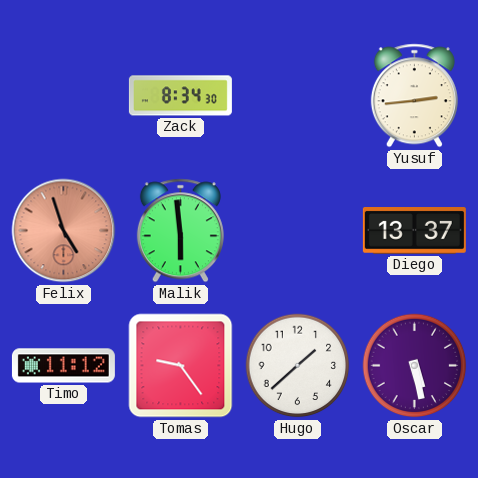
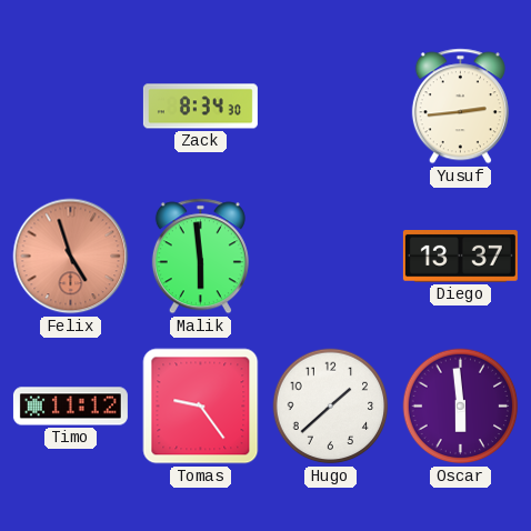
Oscar: 5:28 -> 5:59
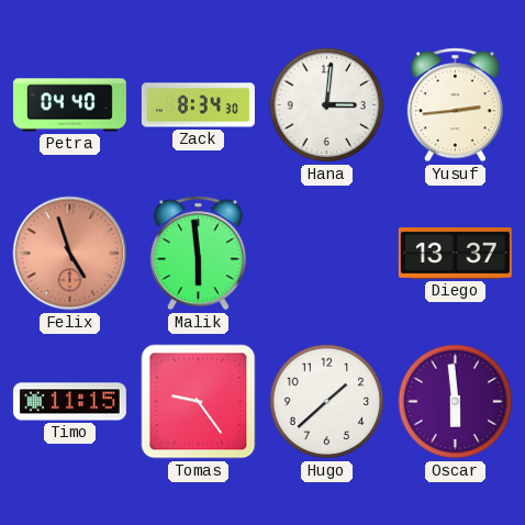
Petra: none -> 04:40
Hana: none -> 3:01
Timo: 11:12 -> 11:15
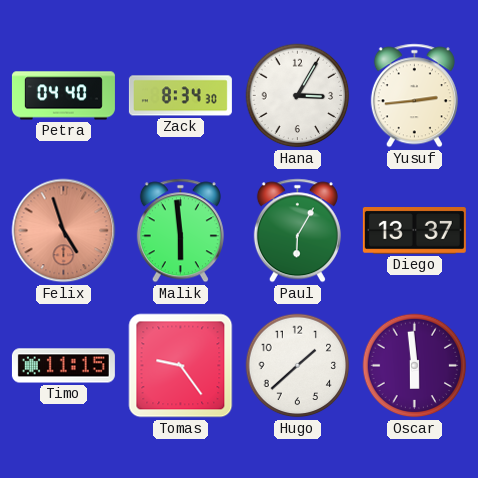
Hana: 3:01 -> 3:05
Paul: none -> 6:05
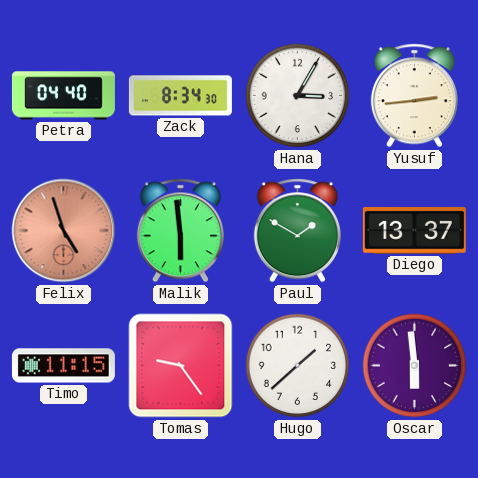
Paul: 6:05 -> 1:50
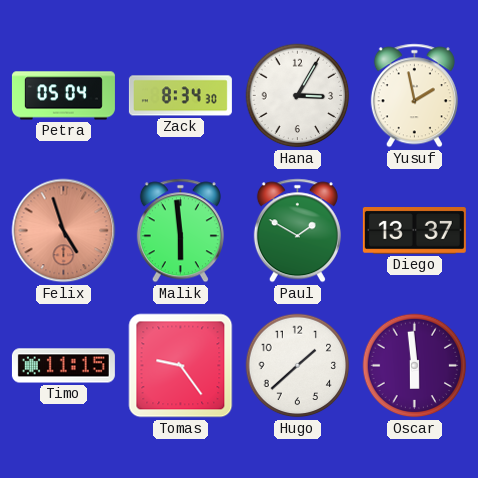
Petra: 04:40 -> 05:04
Yusuf: 2:44 -> 1:58
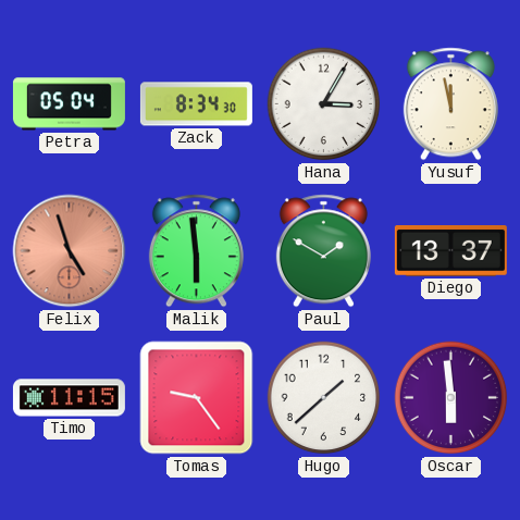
Yusuf: 1:58 -> 11:58
